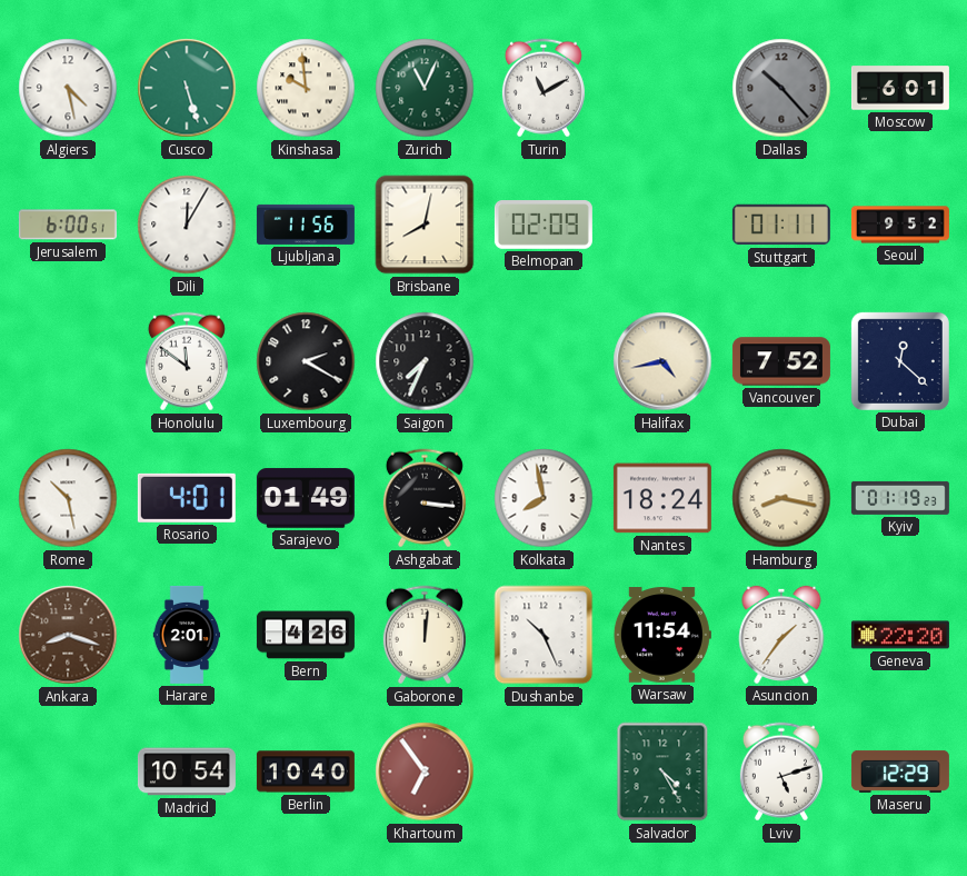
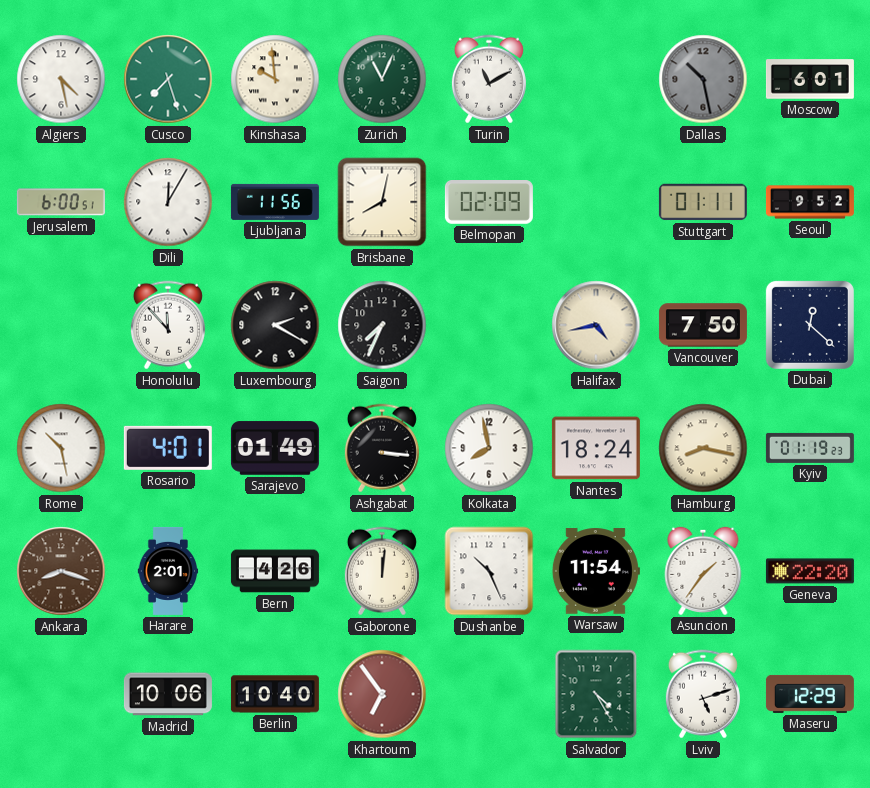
Cusco: 5:27 -> 7:27
Dallas: 10:23 -> 10:28
Honolulu: 11:51 -> 11:53
Vancouver: 7:52 -> 7:50
Madrid: 10:54 -> 10:06
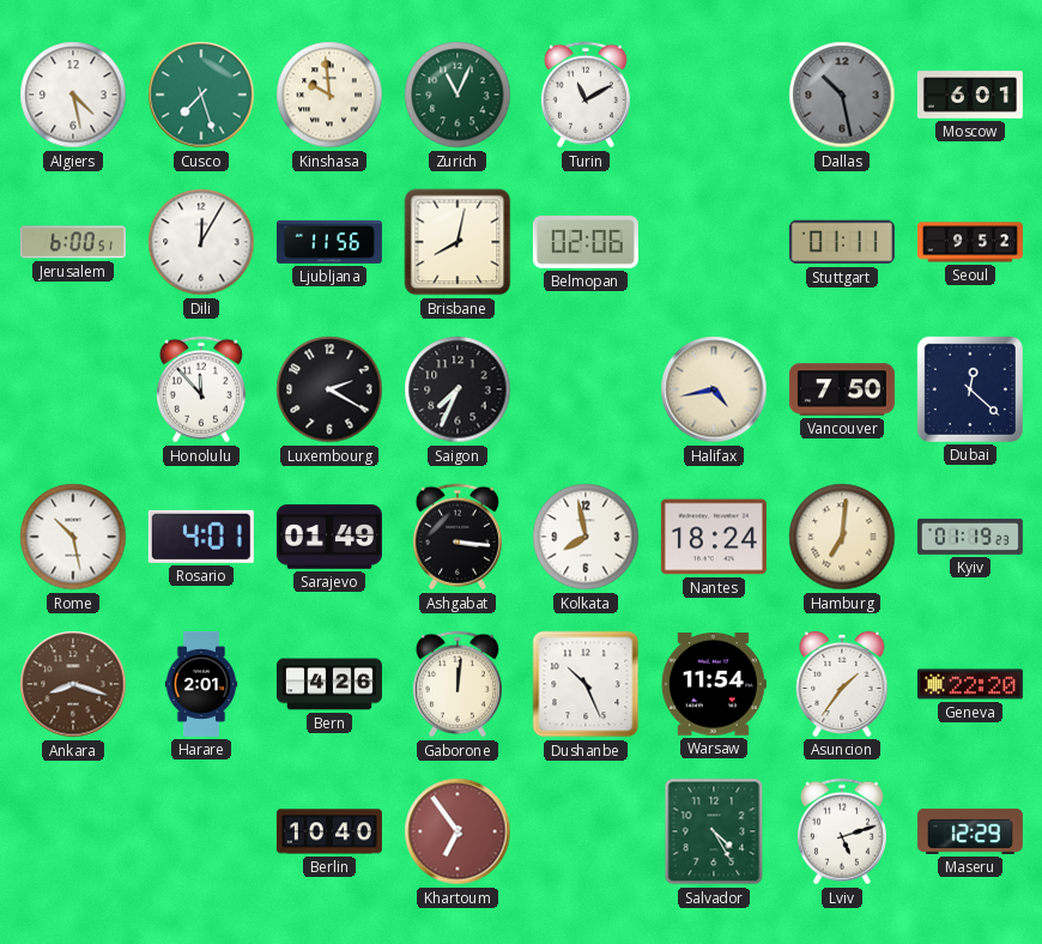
Belmopan: 02:09 -> 02:06
Hamburg: 8:17 -> 7:01
Madrid: 10:06 -> none
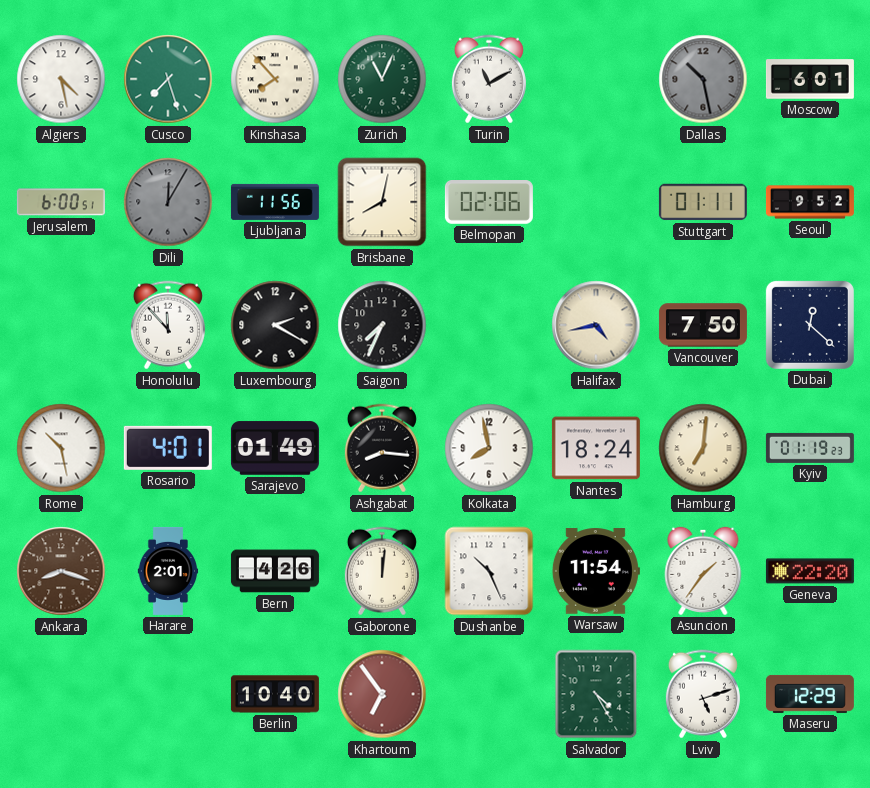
Kinshasa: 9:59 -> 7:53
Dili dial: white -> grey
Ashgabat: 3:16 -> 8:16
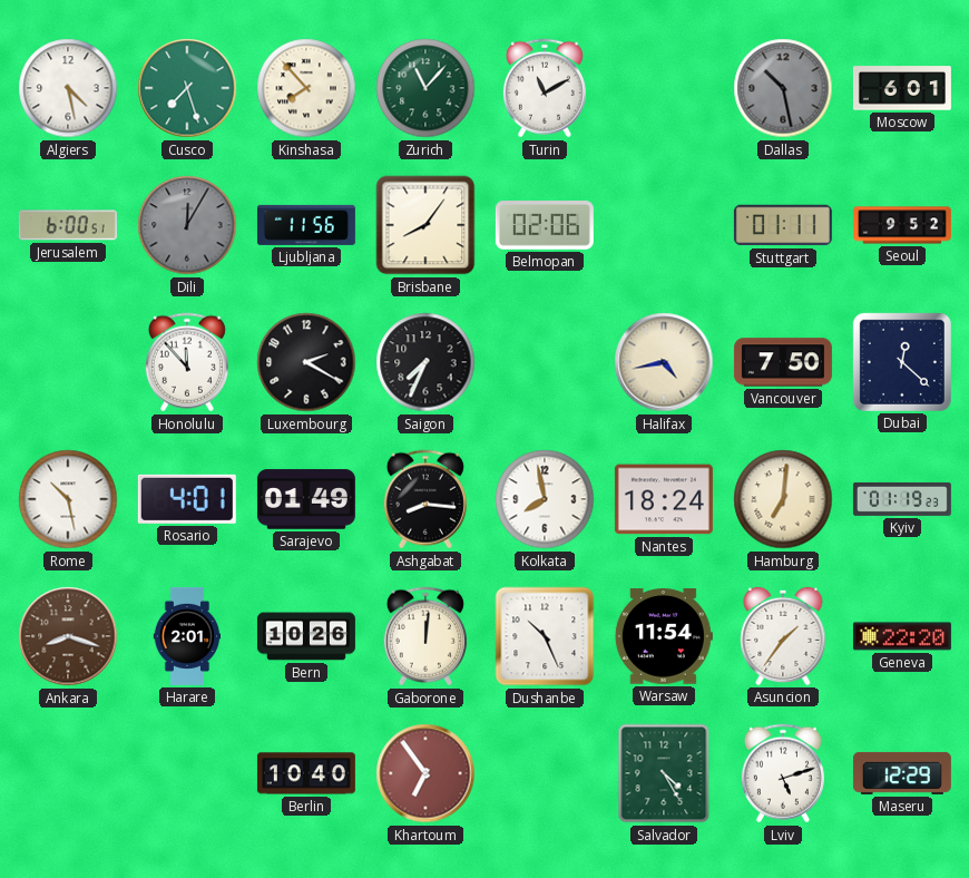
Zurich: 11:04 -> 11:07
Brisbane: 8:02 -> 8:06
Bern: 4:26 -> 10:26
